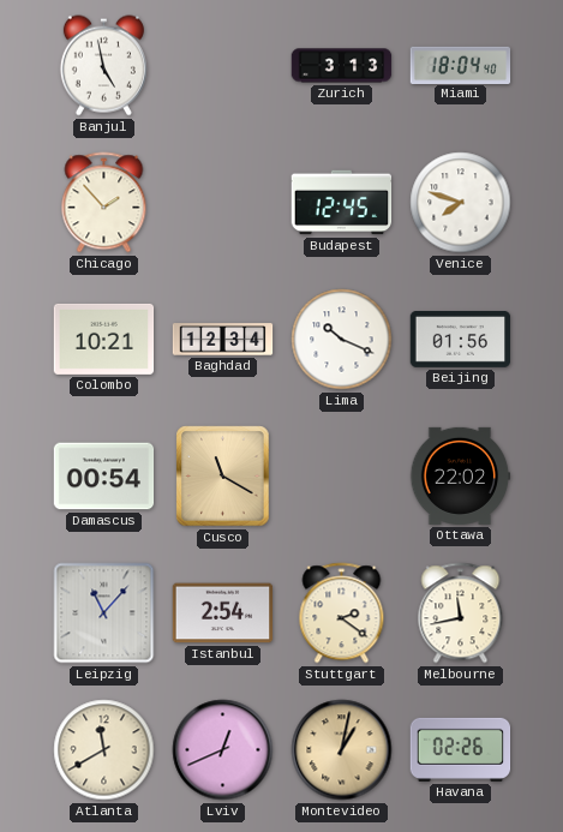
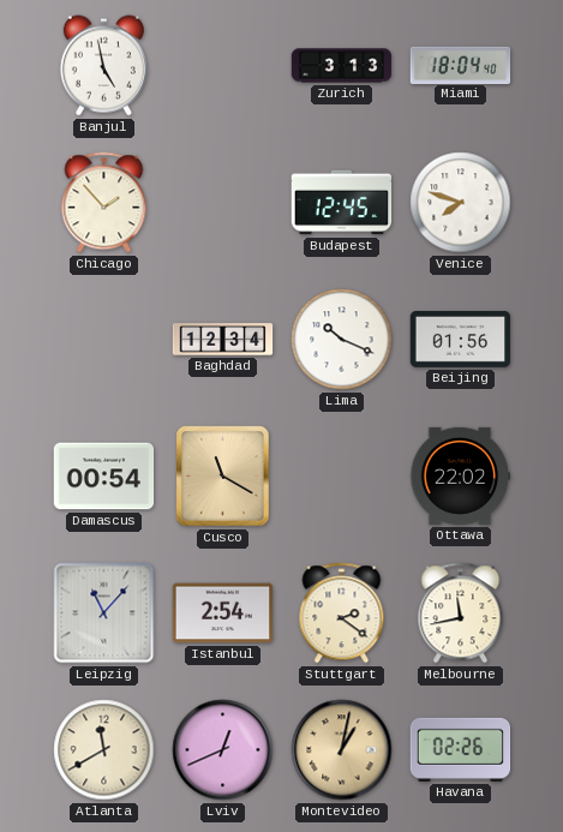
Colombo: 10:21 -> none
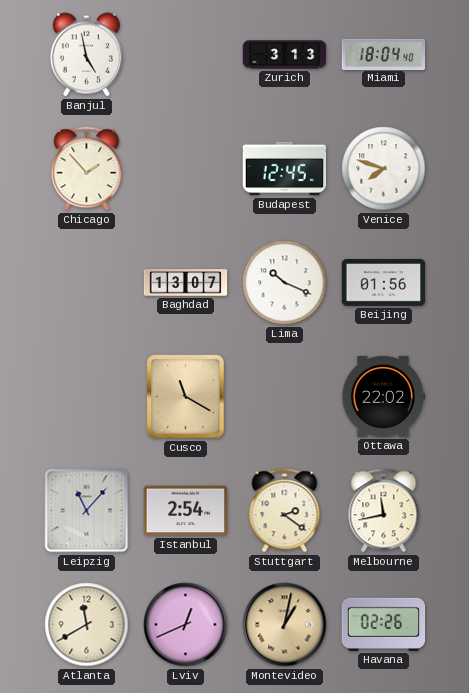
Baghdad: 12:34 -> 13:07
Damascus: 00:54 -> none
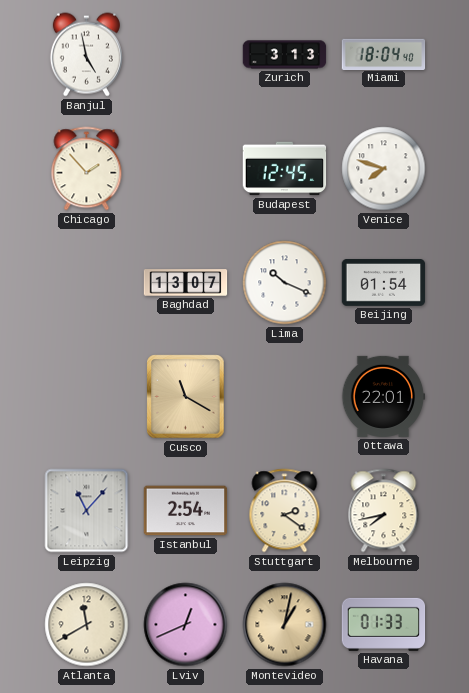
Beijing: 01:56 -> 01:54
Ottawa: 22:02 -> 22:01
Melbourne: 11:43 -> 7:43
Havana: 02:26 -> 01:33
